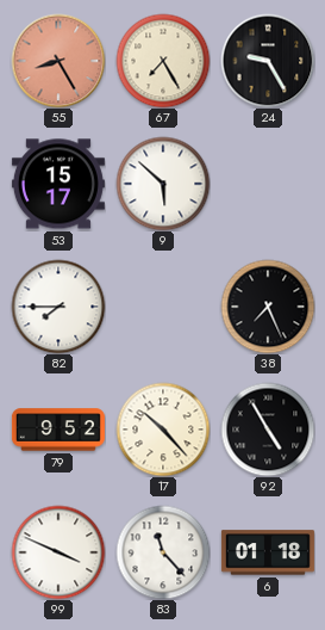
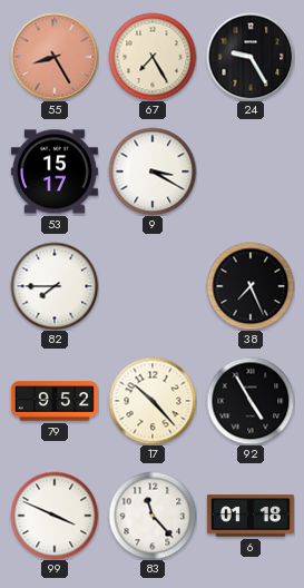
9: 5:52 -> 3:20
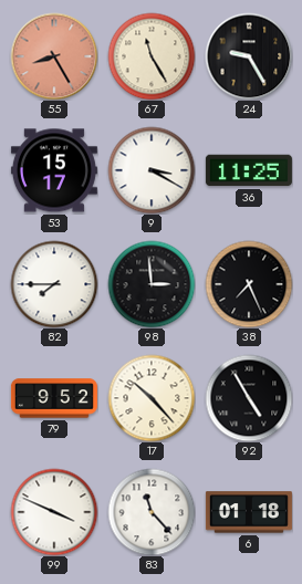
67: 7:25 -> 11:25
36: none -> 11:25
98: none -> 2:59
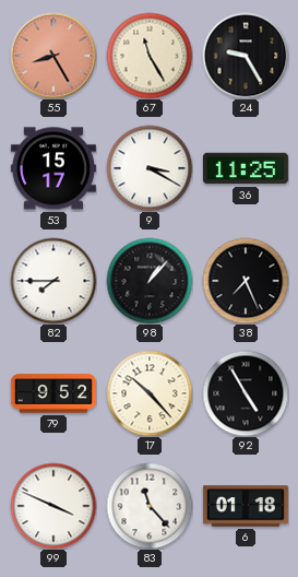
98: 2:59 -> 1:07
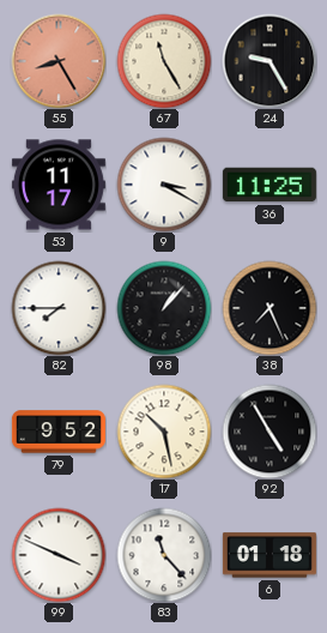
53: 15:17 -> 11:17
17: 10:23 -> 10:28
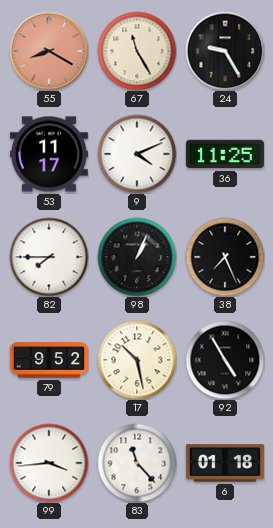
55: 8:25 -> 8:20
9: 3:20 -> 4:11
98: 1:07 -> 1:04
99: 3:49 -> 3:44
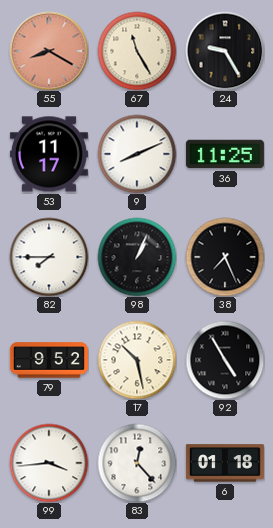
9: 4:11 -> 8:11
83: 11:23 -> 12:23
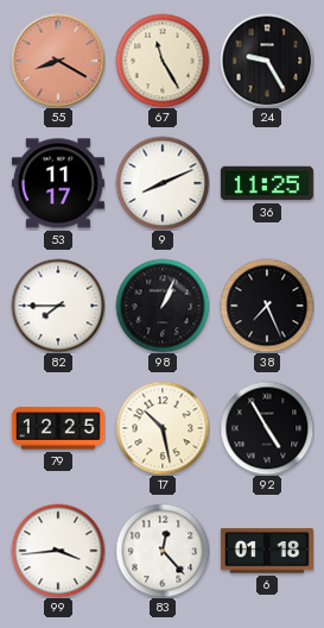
79: 9:52 -> 12:25
